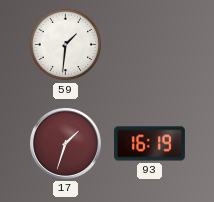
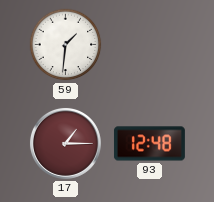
17: 1:33 -> 1:15
93: 16:19 -> 12:48
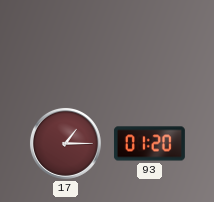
59: 1:31 -> none
93: 12:48 -> 01:20
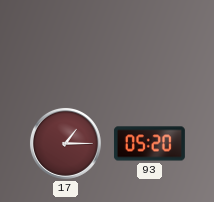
93: 01:20 -> 05:20
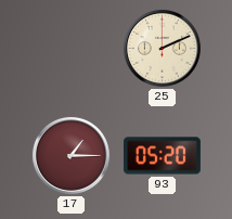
25: none -> 2:11
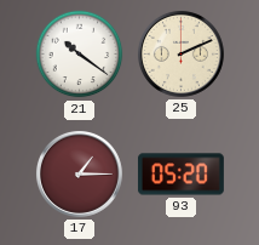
21: none -> 10:21
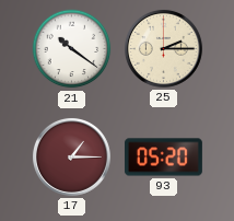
25: 2:11 -> 2:15
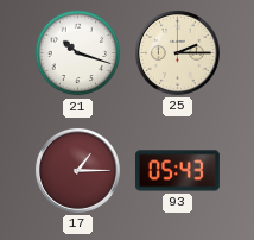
21: 10:21 -> 10:18
93: 05:20 -> 05:43
